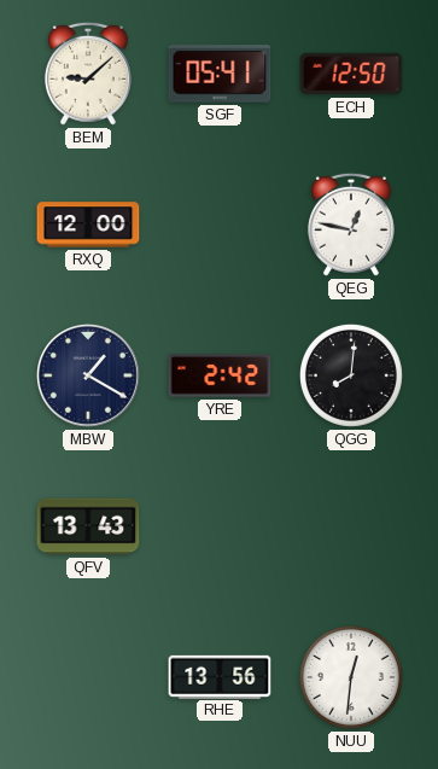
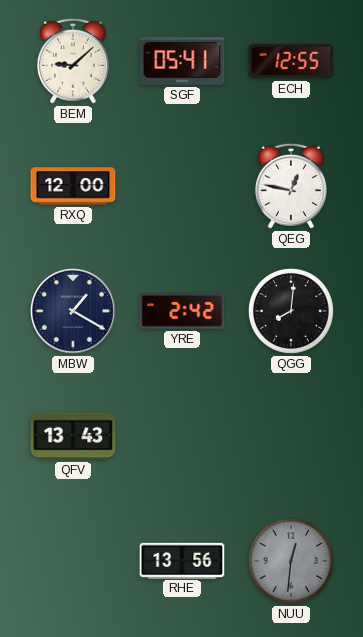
ECH: 12:50 -> 12:55
NUU dial: white -> grey
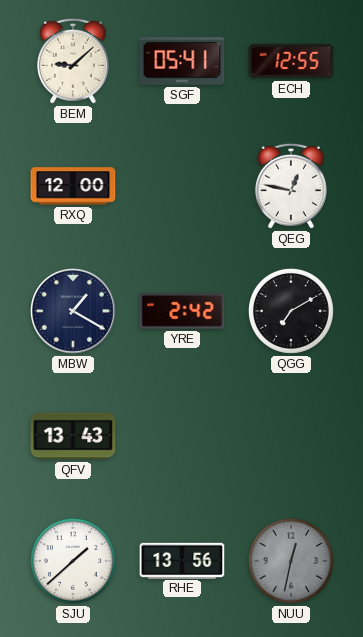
QGG: 8:01 -> 7:10
SJU: none -> 1:38
NUU: 12:31 -> 12:32
